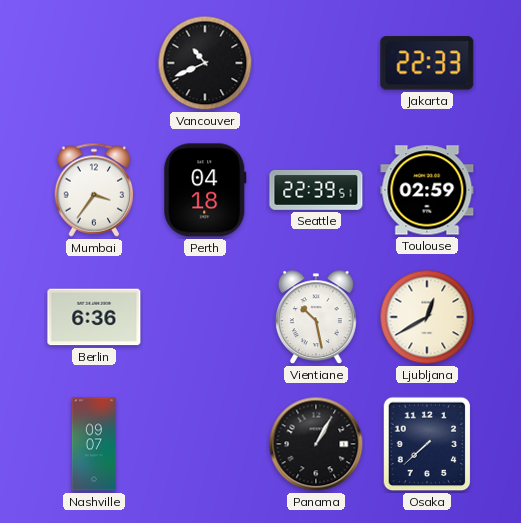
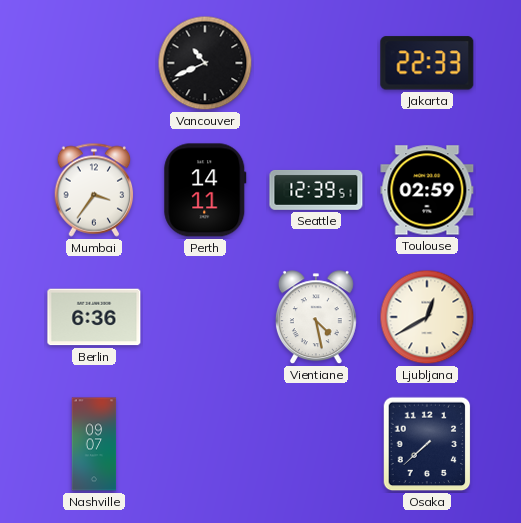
Perth: 04:18 -> 14:11
Seattle: 22:39 -> 12:39
Vientiane: 10:28 -> 4:28
Panama: 1:05 -> none
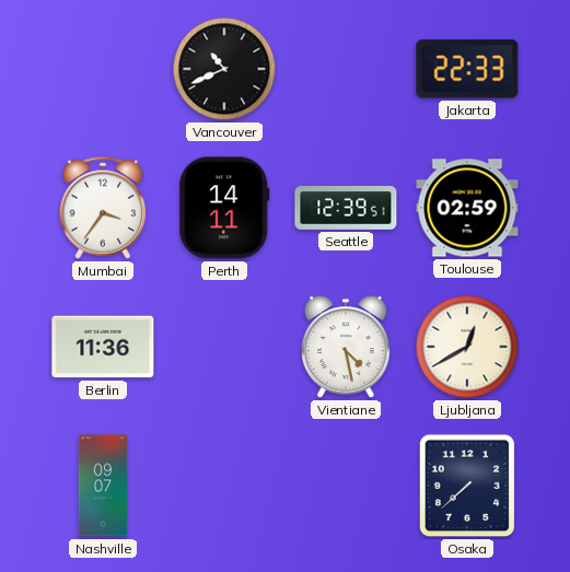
Berlin: 6:36 -> 11:36
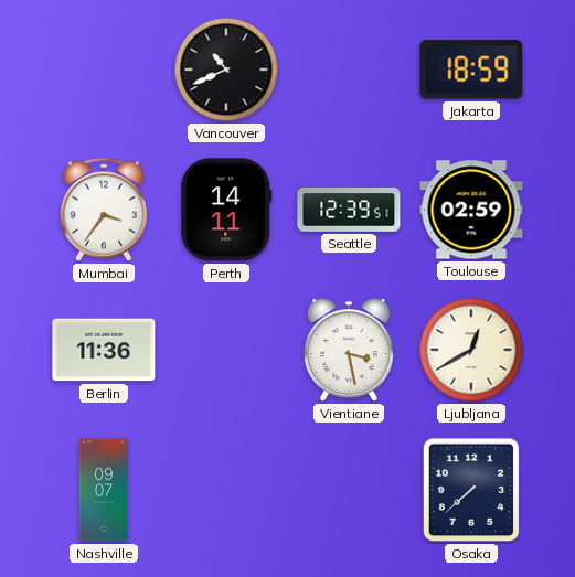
Jakarta: 22:33 -> 18:59
Vientiane: 4:28 -> 3:28
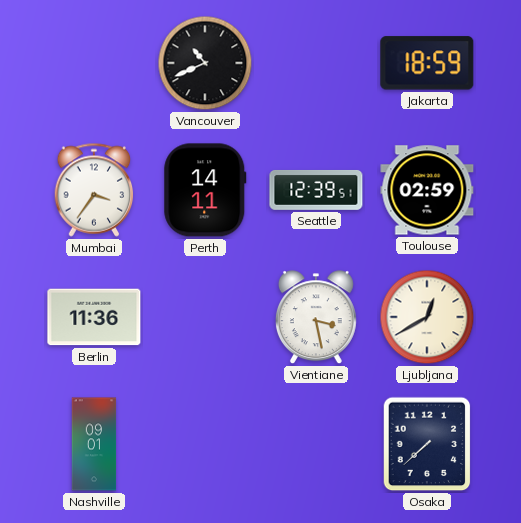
Nashville: 09:07 -> 09:01
